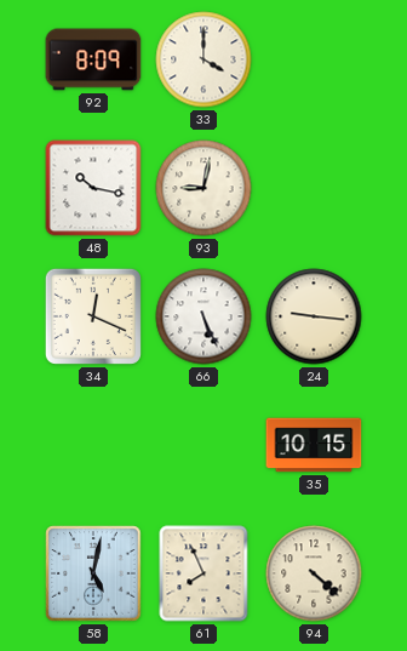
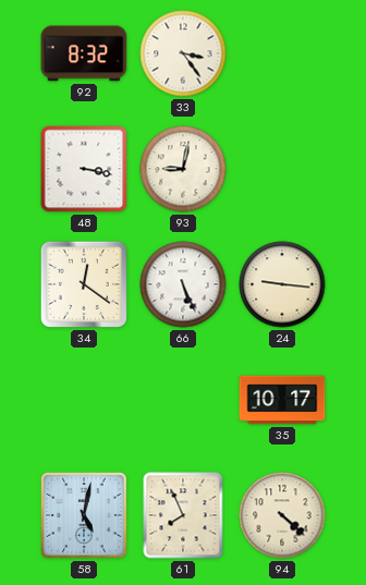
92: 8:09 -> 8:32
33: 4:00 -> 3:24
48: 10:17 -> 3:17
34: 12:19 -> 12:21
35: 10:15 -> 10:17
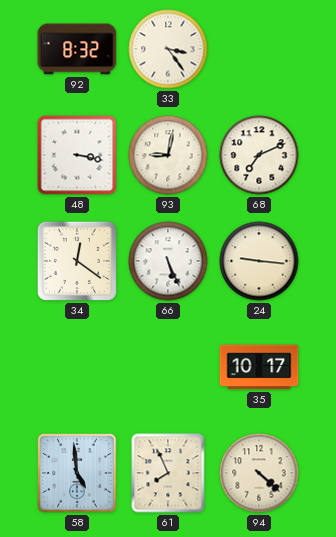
68: none -> 7:11
58: 5:02 -> 4:59
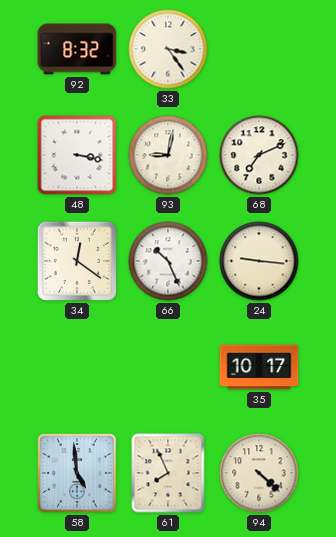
66: 5:26 -> 10:26
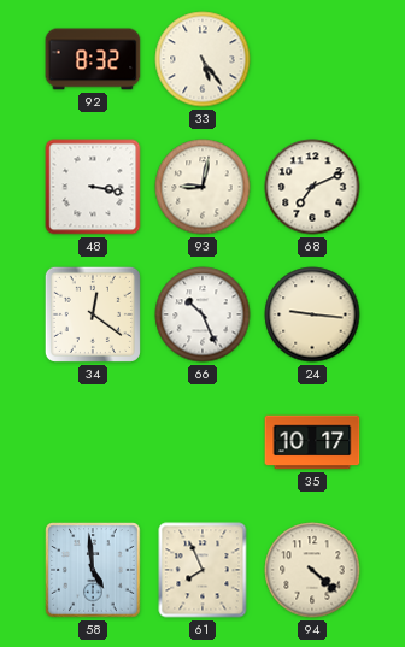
33: 3:24 -> 5:24
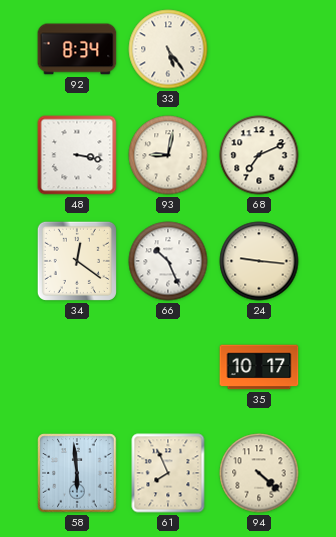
92: 8:32 -> 8:34
58: 4:59 -> 5:59
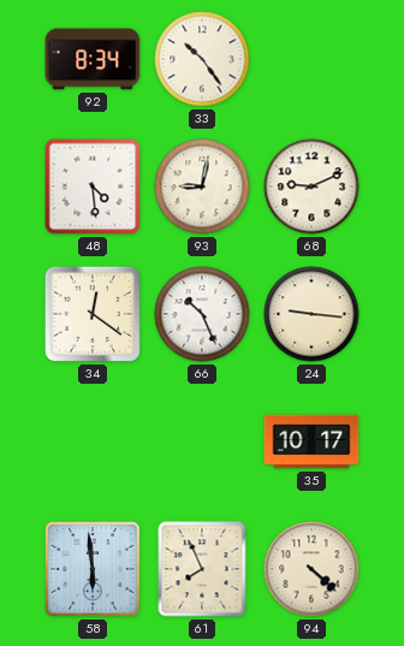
33: 5:24 -> 10:24
48: 3:17 -> 4:29
68: 7:11 -> 9:11
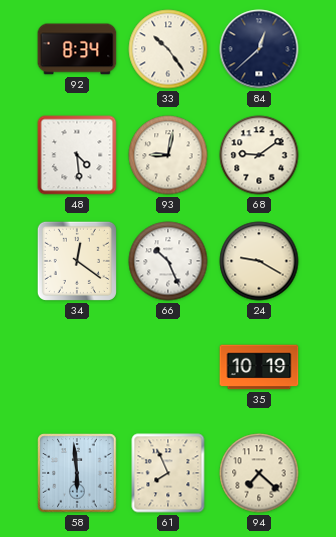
84: none -> 12:38
68: 9:11 -> 9:09
24: 9:16 -> 9:20
35: 10:17 -> 10:19
94: 4:22 -> 7:22
